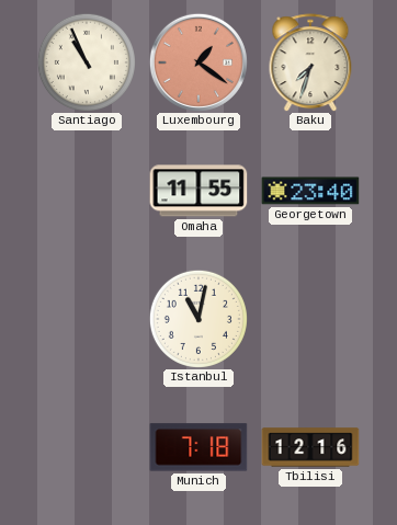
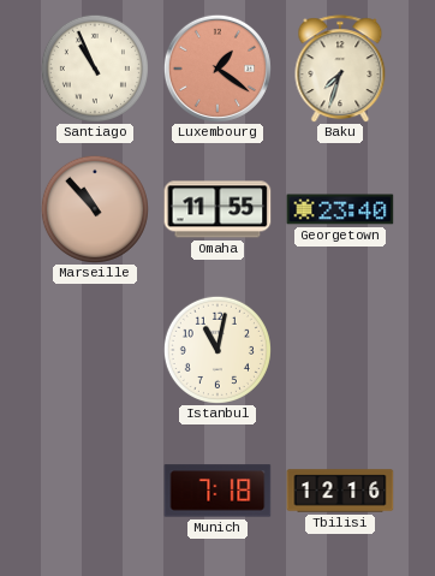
Marseille: none -> 10:53
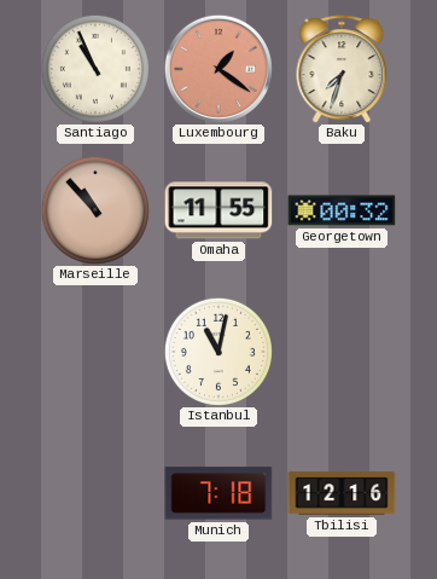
Georgetown: 23:40 -> 00:32
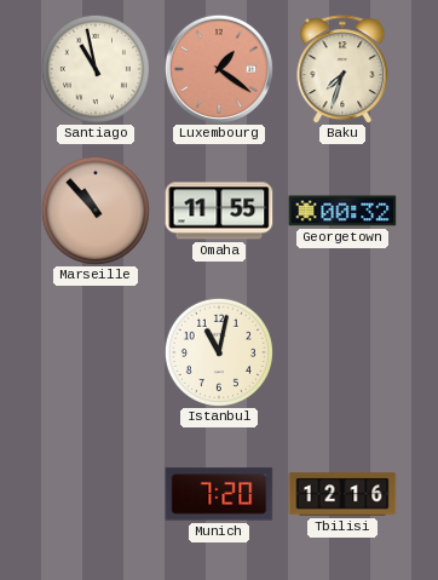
Santiago: 10:56 -> 10:58
Munich: 7:18 -> 7:20
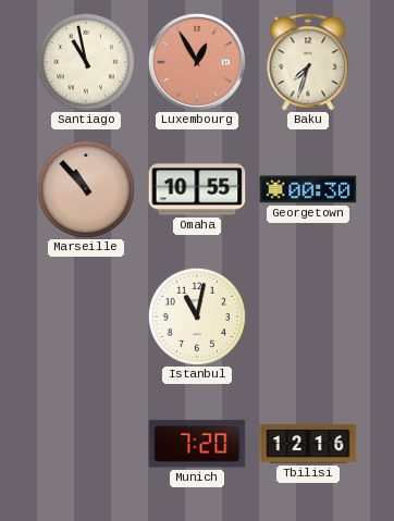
Luxembourg: 1:21 -> 12:55
Omaha: 11:55 -> 10:55
Georgetown: 00:32 -> 00:30
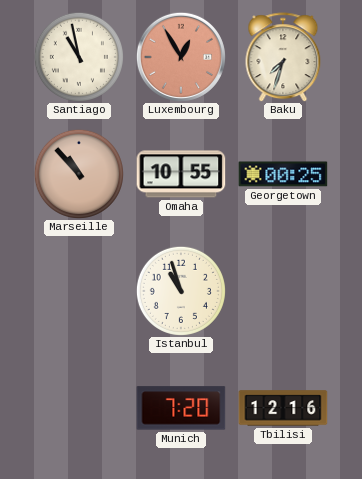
Georgetown: 00:30 -> 00:25
Istanbul: 11:02 -> 10:57
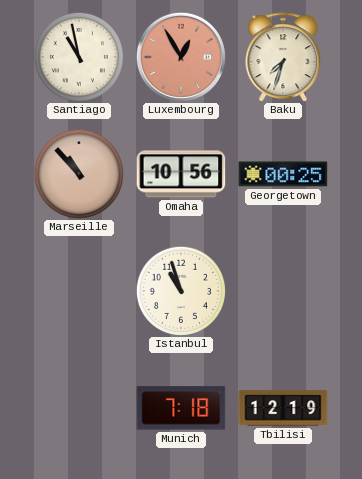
Omaha: 10:55 -> 10:56
Munich: 7:20 -> 7:18
Tbilisi: 12:16 -> 12:19
